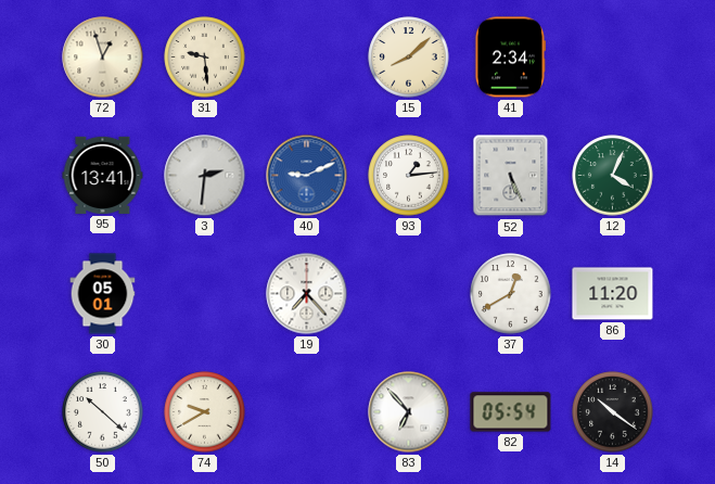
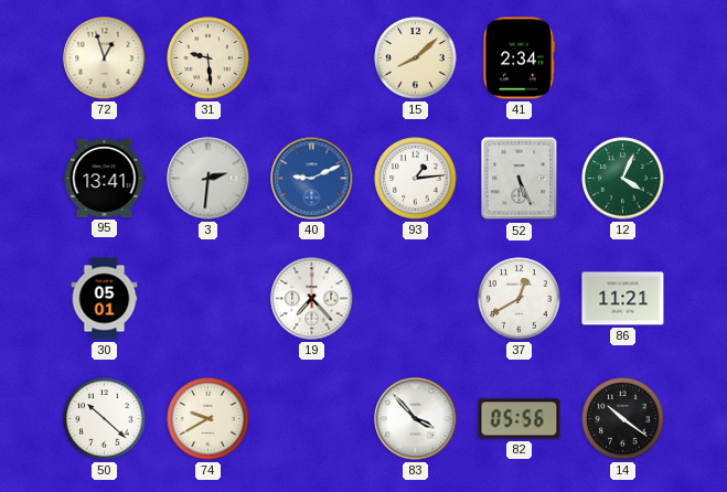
86: 11:20 -> 11:21
83: 6:53 -> 3:53
82: 05:54 -> 05:56
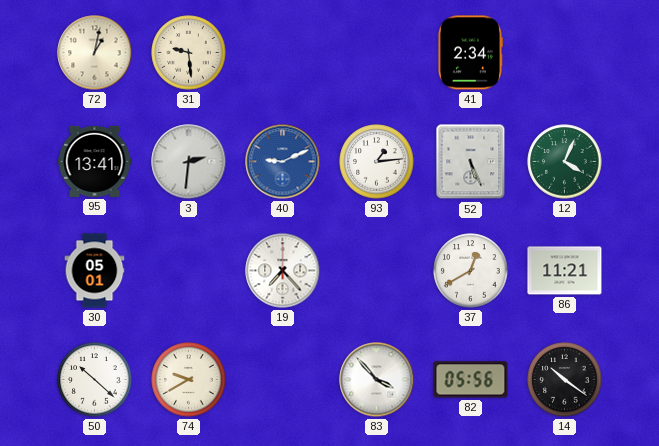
72: 12:57 -> 1:02
15: 8:08 -> none
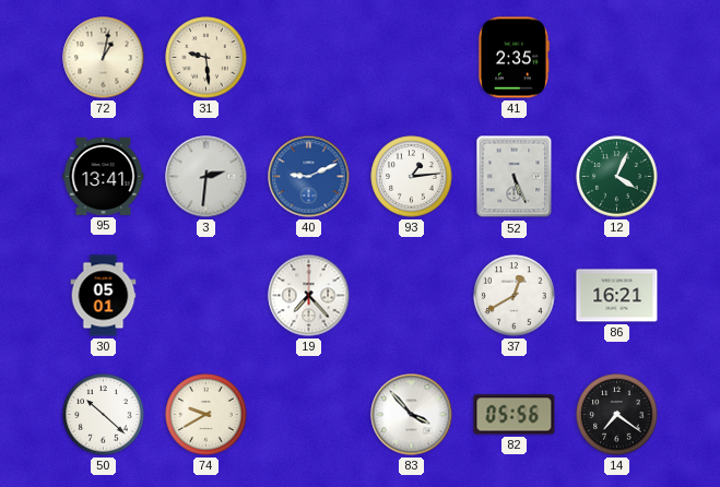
41: 2:34 -> 2:35
86: 11:21 -> 16:21
14: 10:21 -> 7:21
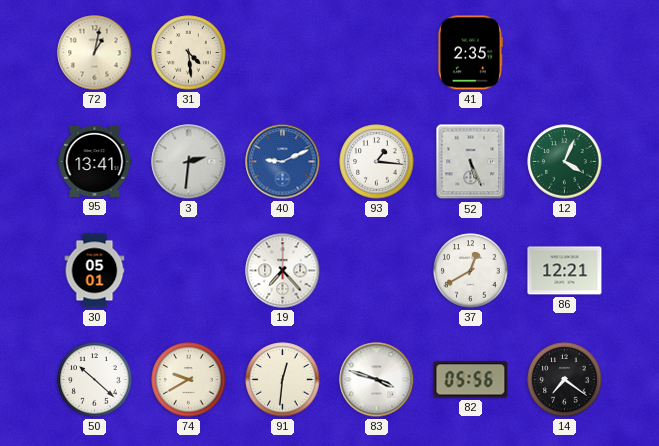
31: 9:29 -> 4:29
93: 1:14 -> 1:16
86: 16:21 -> 12:21
91: none -> 12:31
83: 3:53 -> 3:48
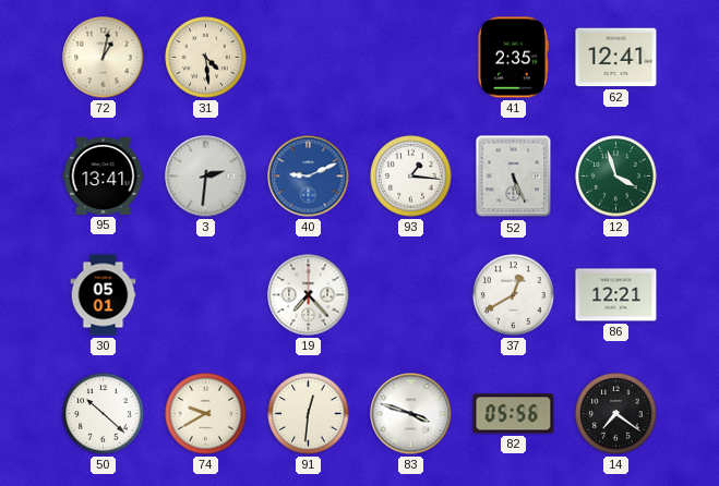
62: none -> 12:41
12: 4:04 -> 3:57
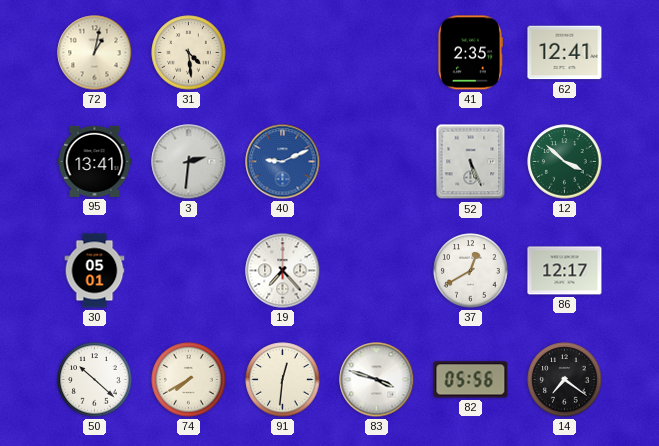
93: 1:16 -> none
12: 3:57 -> 3:52
86: 12:21 -> 12:17
74: 9:40 -> 7:40
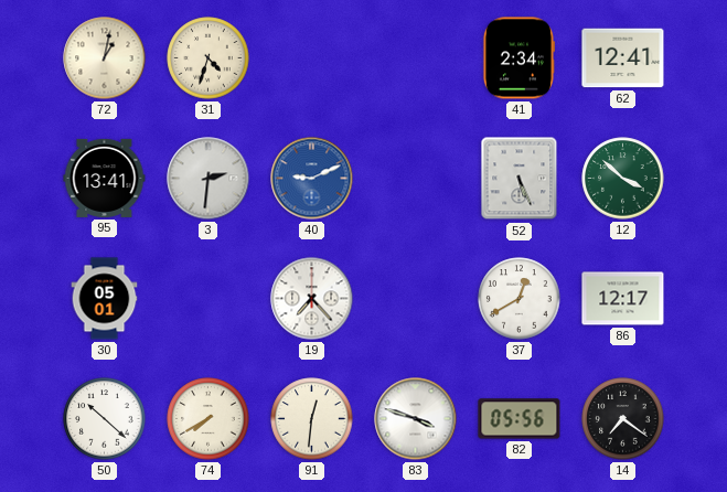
31: 4:29 -> 4:33
41: 2:35 -> 2:34
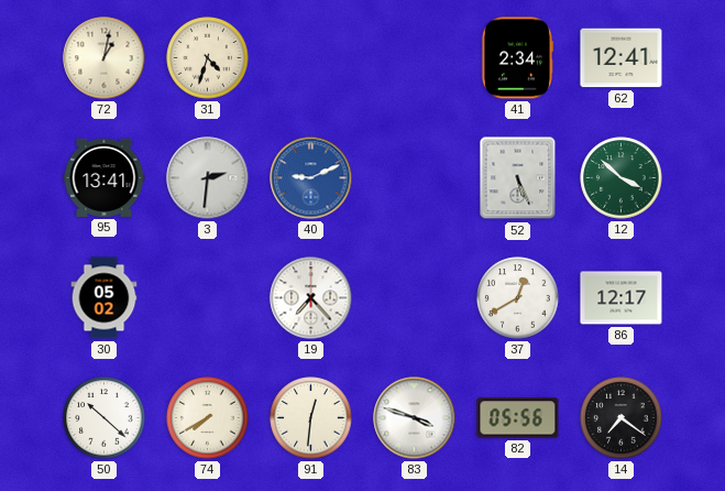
30: 05:01 -> 05:02
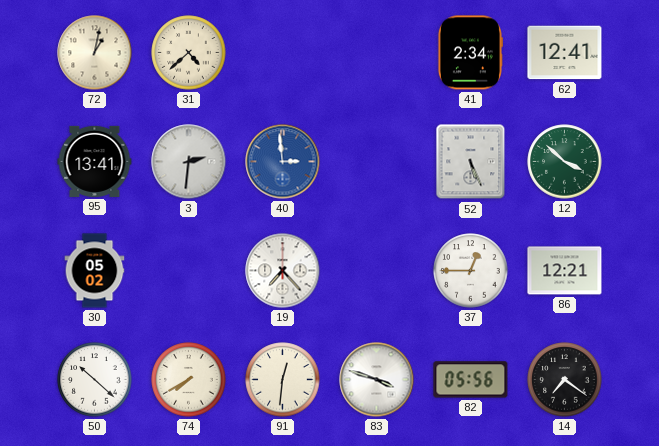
31: 4:33 -> 4:38
40: 9:11 -> 2:59
37: 12:40 -> 12:45
86: 12:17 -> 12:21
